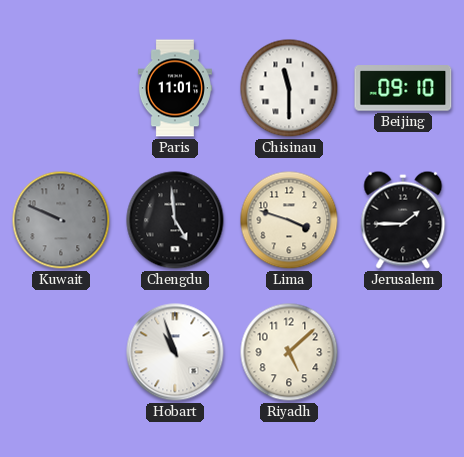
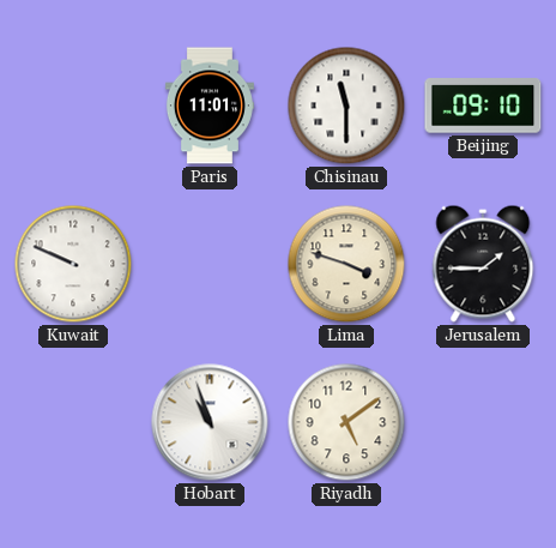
Kuwait dial: grey -> white
Chengdu: 4:59 -> none
Riyadh: 5:08 -> 5:09
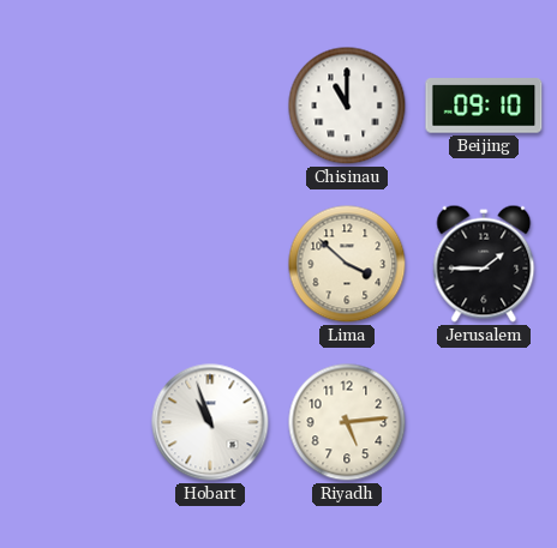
Paris: 11:01 -> none
Chisinau: 11:30 -> 11:00
Kuwait: 9:49 -> none
Lima: 3:48 -> 3:52
Riyadh: 5:09 -> 5:14
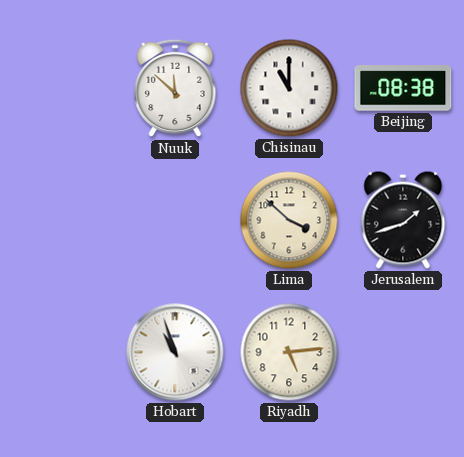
Nuuk: none -> 11:52
Beijing: 09:10 -> 08:38
Jerusalem: 1:45 -> 1:42
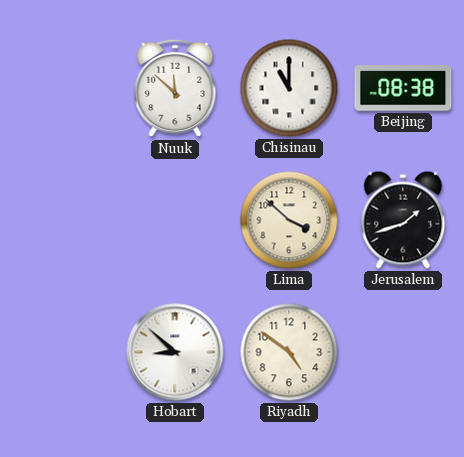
Hobart: 10:57 -> 8:52
Riyadh: 5:14 -> 4:51
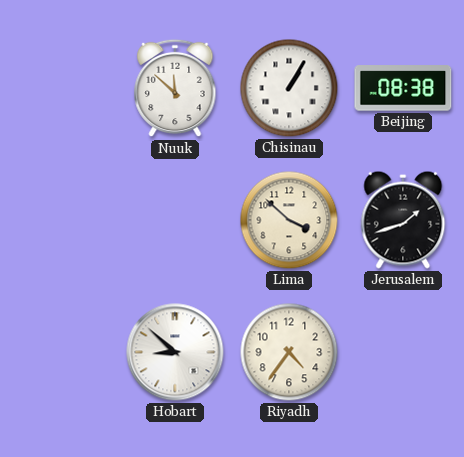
Chisinau: 11:00 -> 1:05
Riyadh: 4:51 -> 4:36
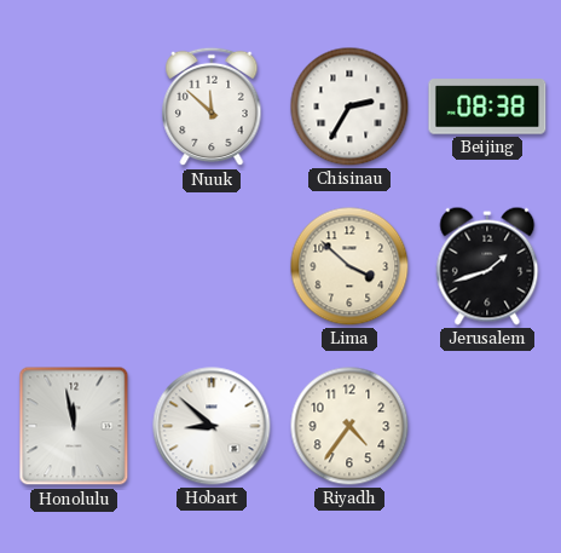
Chisinau: 1:05 -> 2:35
Honolulu: none -> 11:58
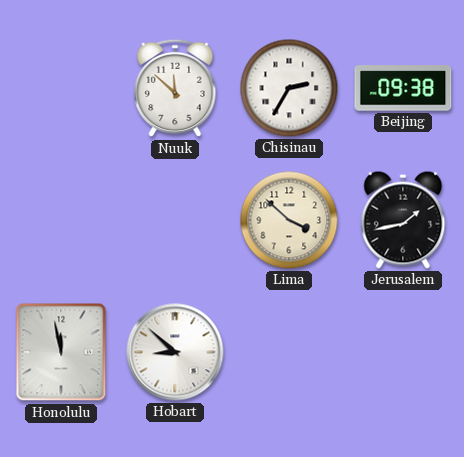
Beijing: 08:38 -> 09:38
Jerusalem: 1:42 -> 1:43
Riyadh: 4:36 -> none
